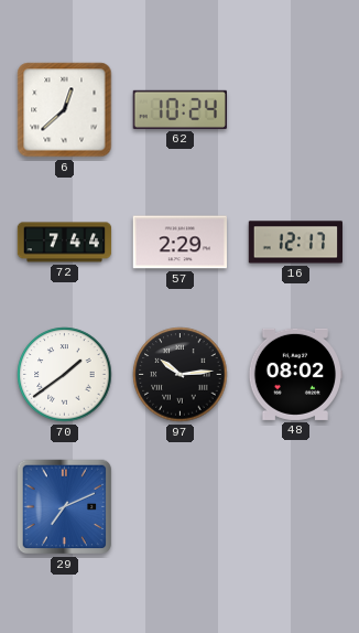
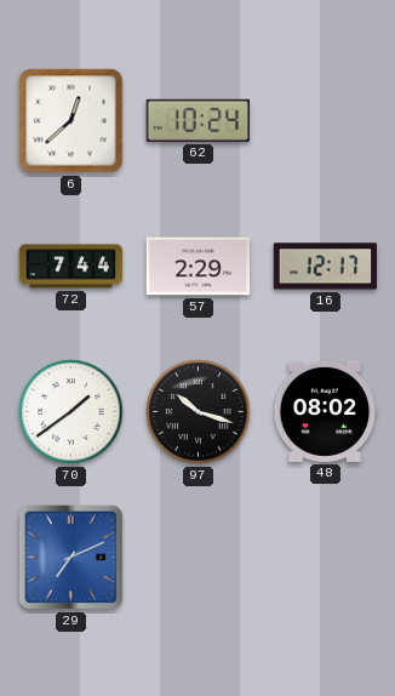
97: 10:14 -> 10:18
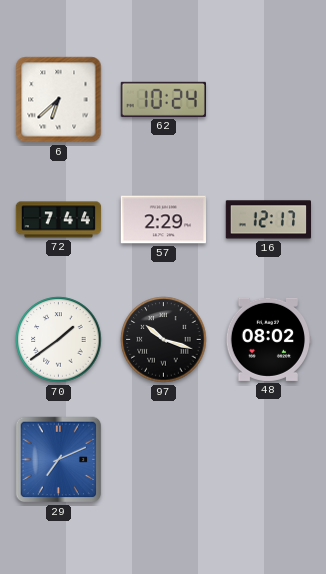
6: 12:38 -> 6:38
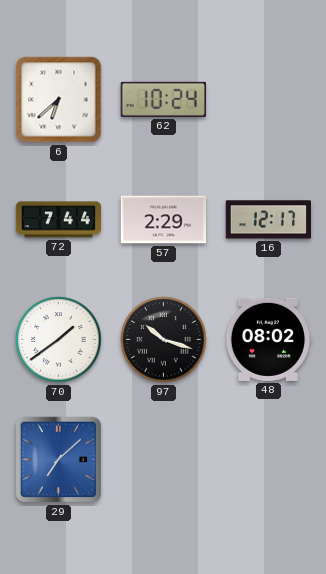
29: 7:11 -> 7:08
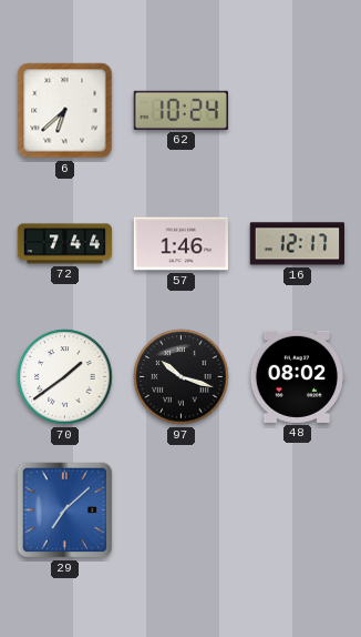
57: 2:29 -> 1:46
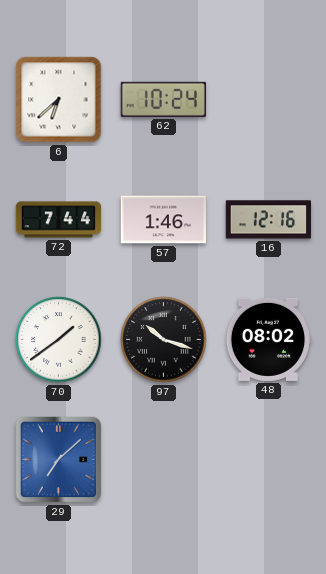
16: 12:17 -> 12:16
